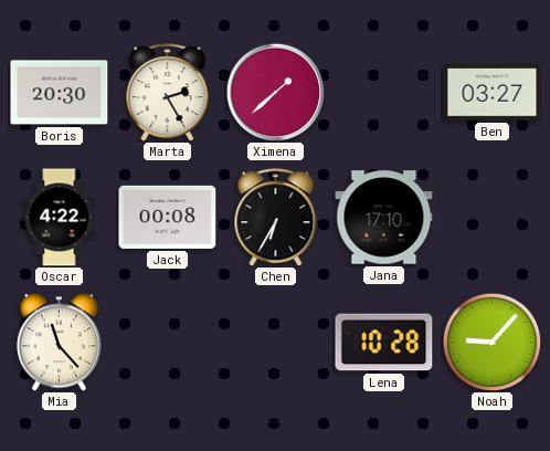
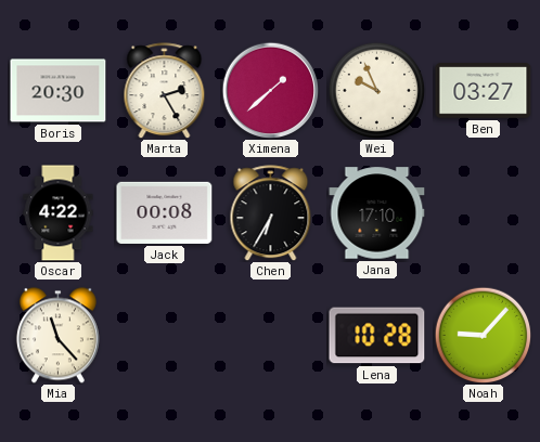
Wei: none -> 9:56
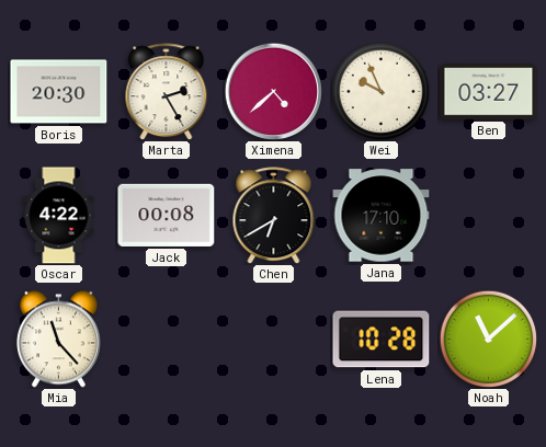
Ximena: 1:38 -> 4:38
Chen: 6:35 -> 6:40
Noah: 9:07 -> 11:08
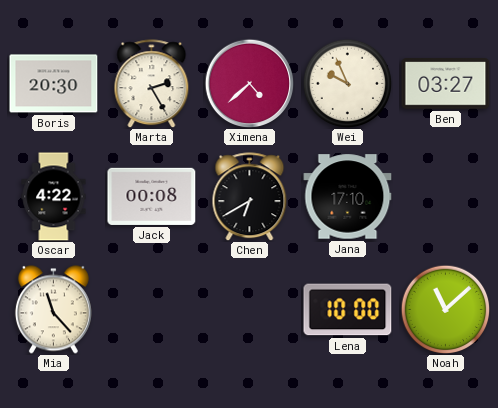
Lena: 10:28 -> 10:00
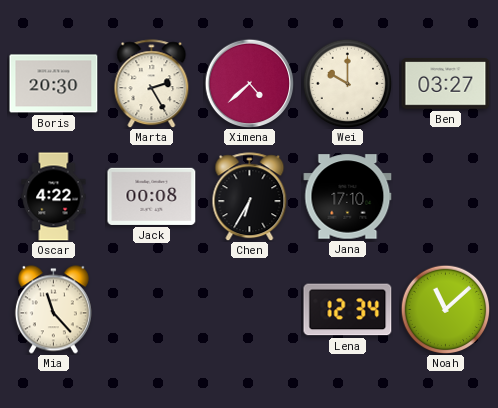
Wei: 9:56 -> 10:00
Chen: 6:40 -> 6:35
Lena: 10:00 -> 12:34
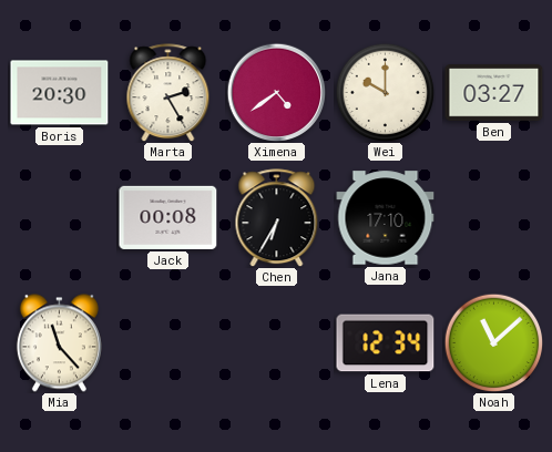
Ximena: 4:38 -> 4:39
Oscar: 4:22 -> none
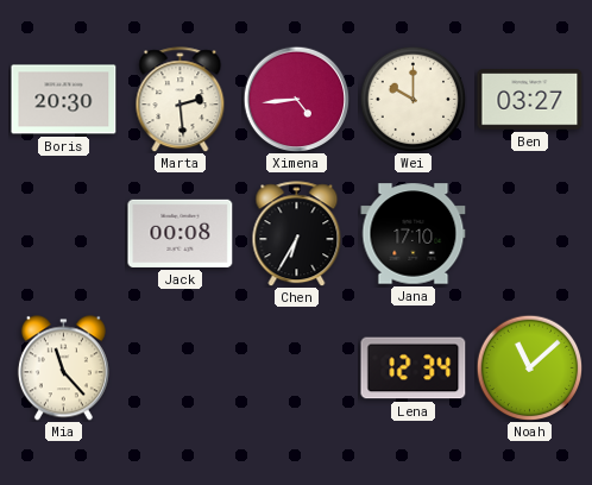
Marta: 2:25 -> 2:29
Ximena: 4:39 -> 4:44
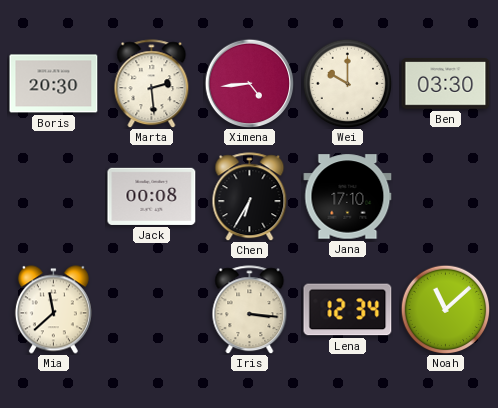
Ben: 03:27 -> 03:30
Mia: 11:23 -> 11:38
Iris: none -> 3:16
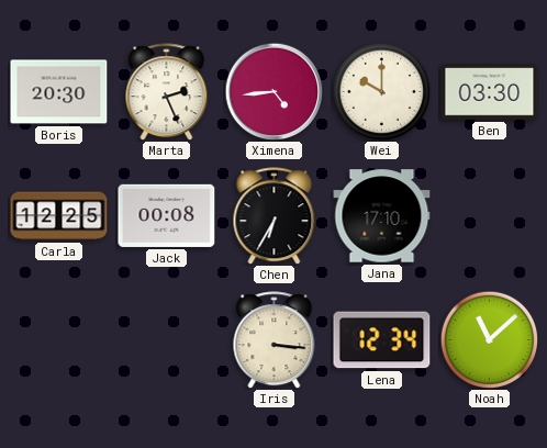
Marta: 2:29 -> 2:26
Carla: none -> 12:25
Mia: 11:38 -> none
